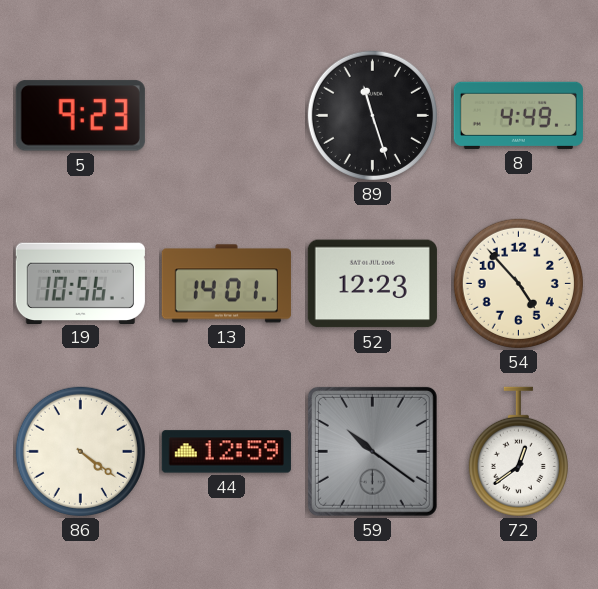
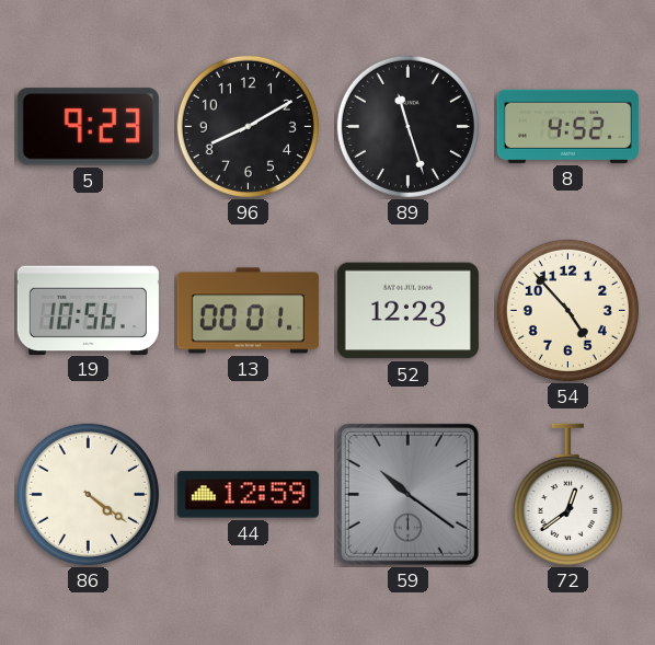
96: none -> 8:10
8: 4:49 -> 4:52
13: 14:01 -> 00:01
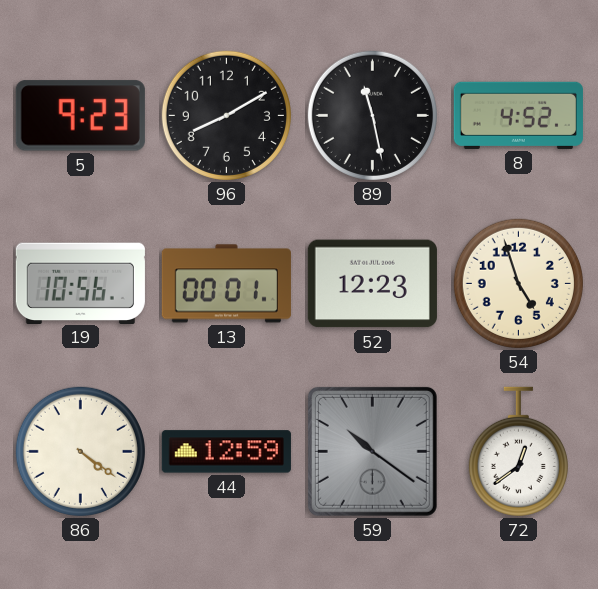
89: 11:27 -> 11:28
54: 4:53 -> 4:57
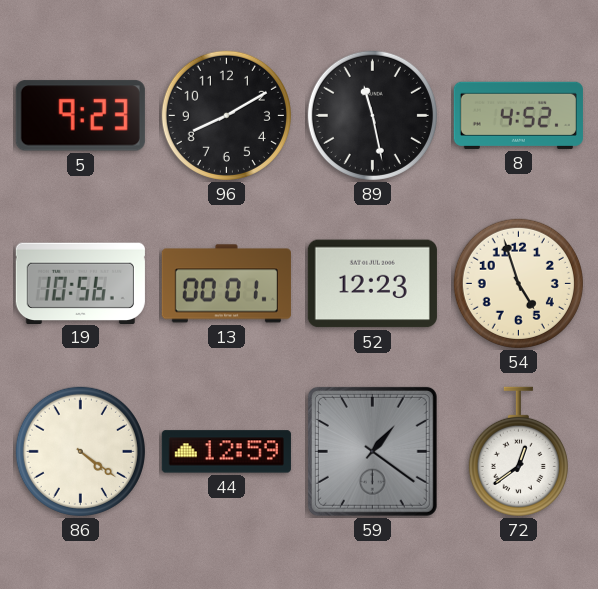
59: 10:21 -> 1:21
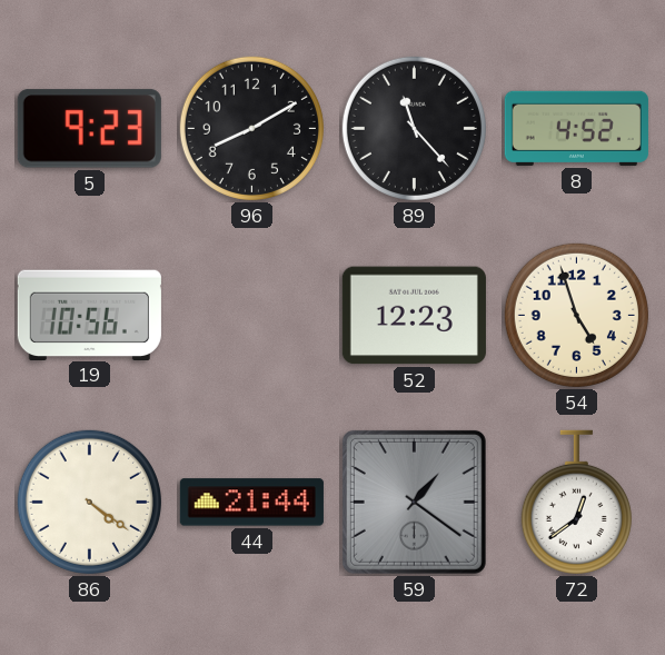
89: 11:28 -> 11:23
13: 00:01 -> none
44: 12:59 -> 21:44
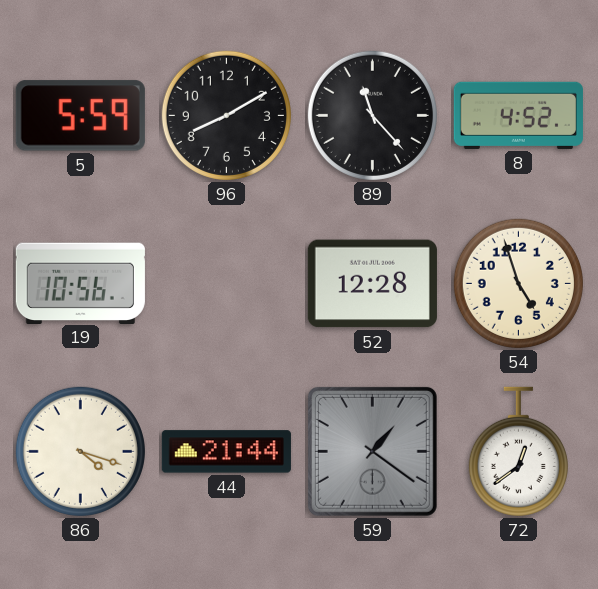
5: 9:23 -> 5:59
52: 12:23 -> 12:28
86: 4:21 -> 4:18
